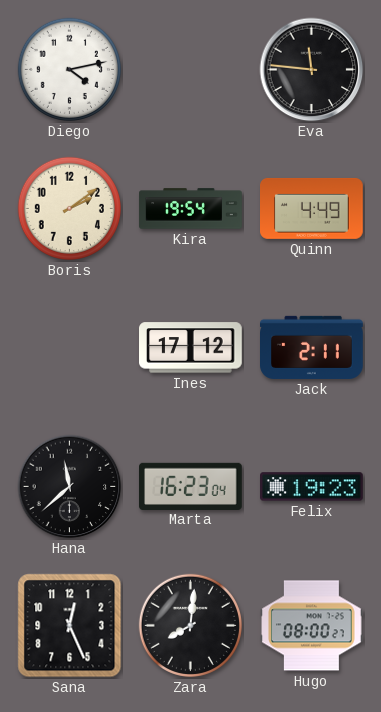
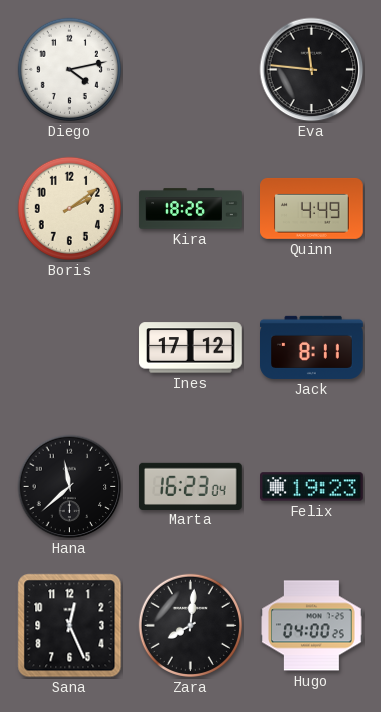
Kira: 19:54 -> 18:26
Jack: 2:11 -> 8:11
Hugo: 08:00 -> 04:00
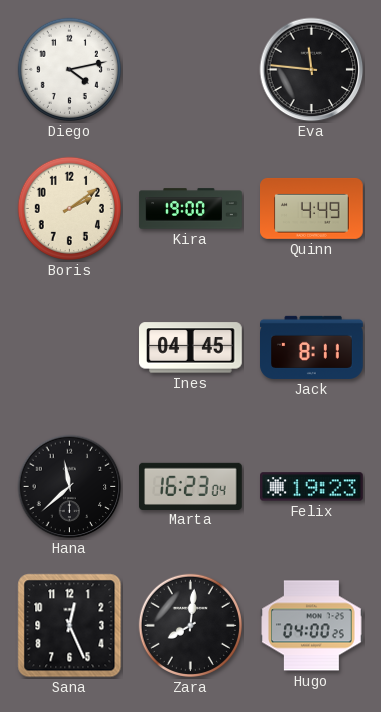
Kira: 18:26 -> 19:00
Ines: 17:12 -> 04:45
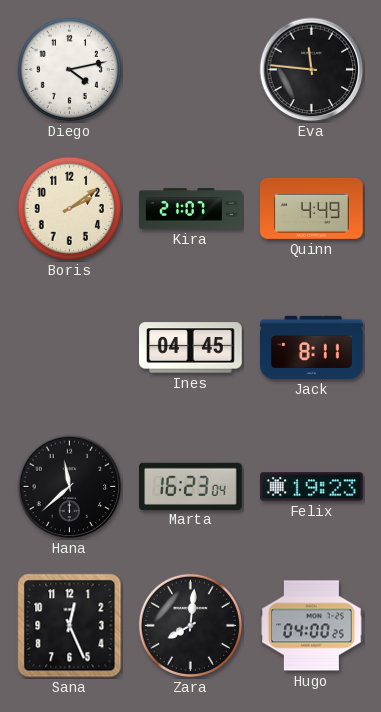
Kira: 19:00 -> 21:07
